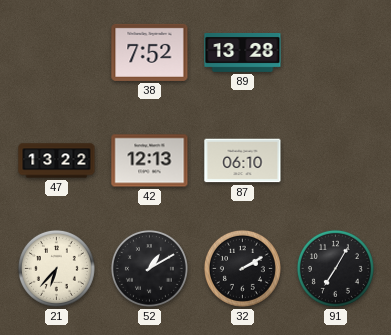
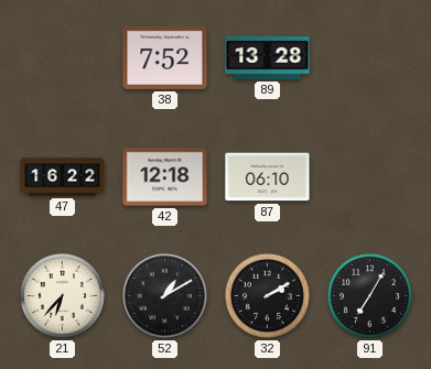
47: 13:22 -> 16:22
42: 12:13 -> 12:18
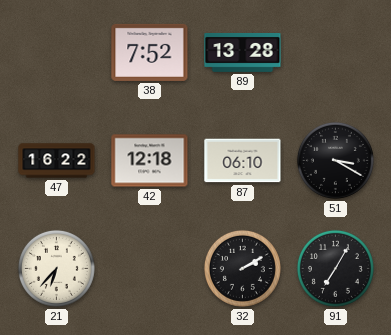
51: none -> 3:20
52: 1:10 -> none
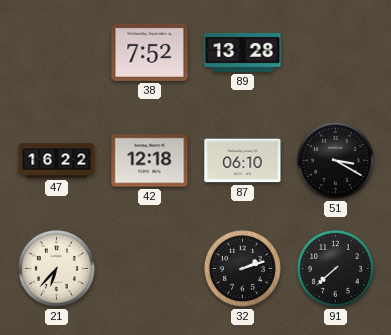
32: 2:10 -> 2:12
91: 7:05 -> 7:38
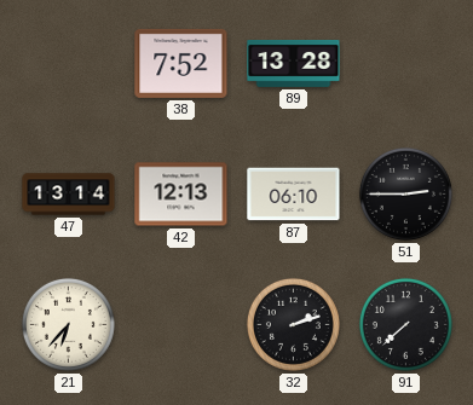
47: 16:22 -> 13:14
42: 12:18 -> 12:13
51: 3:20 -> 2:45
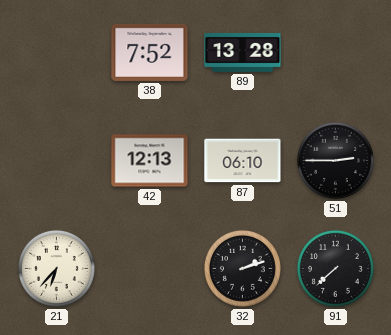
47: 13:14 -> none
